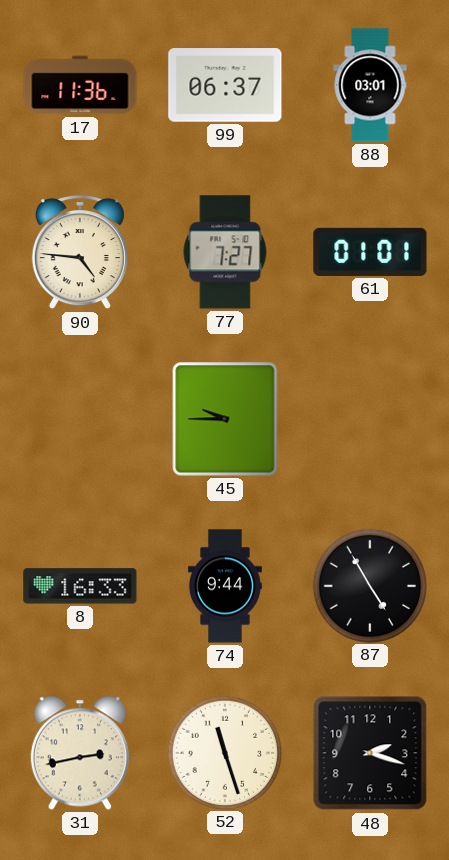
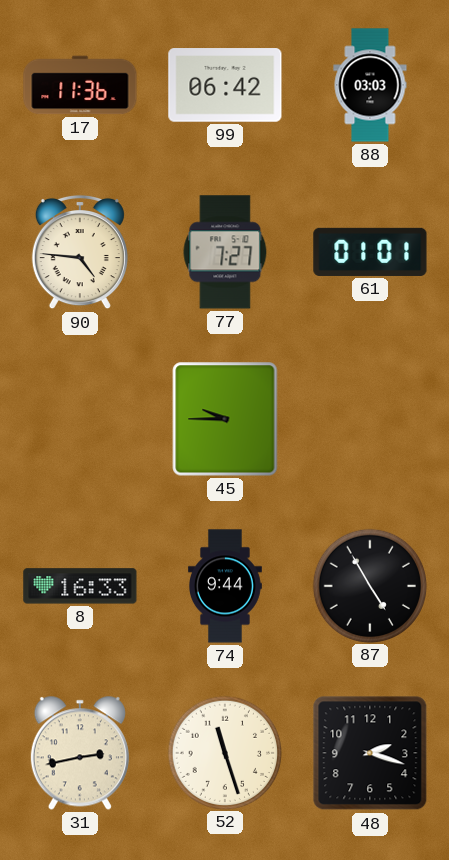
99: 06:37 -> 06:42
88: 03:01 -> 03:03
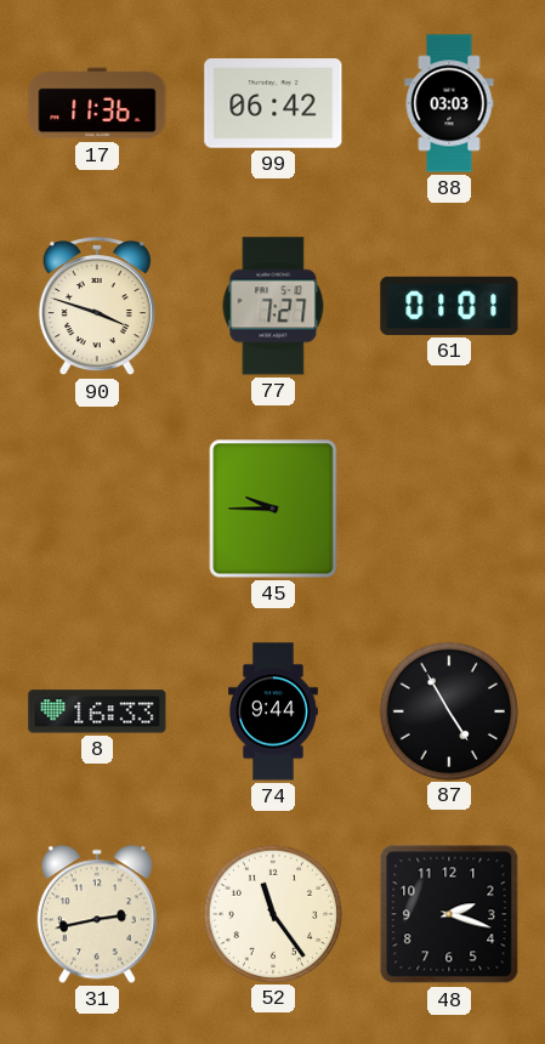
90: 4:46 -> 3:48
52: 11:27 -> 11:24
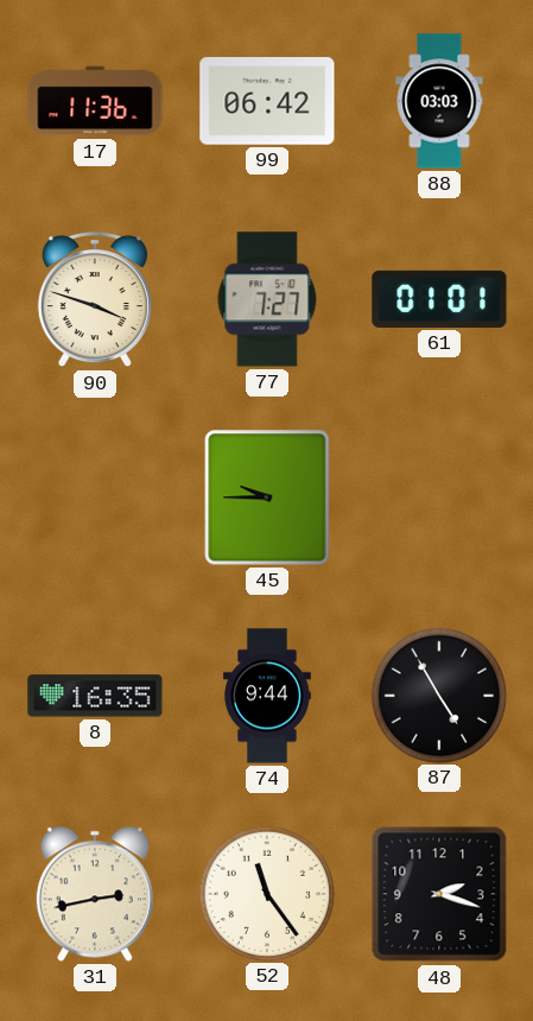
8: 16:33 -> 16:35
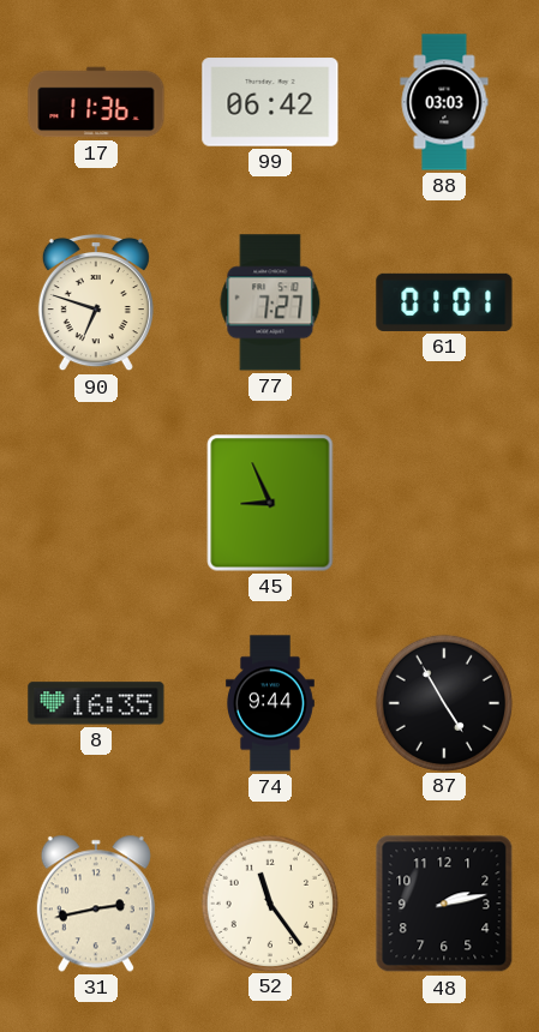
90: 3:48 -> 6:48
45: 9:45 -> 8:56
48: 2:18 -> 2:13
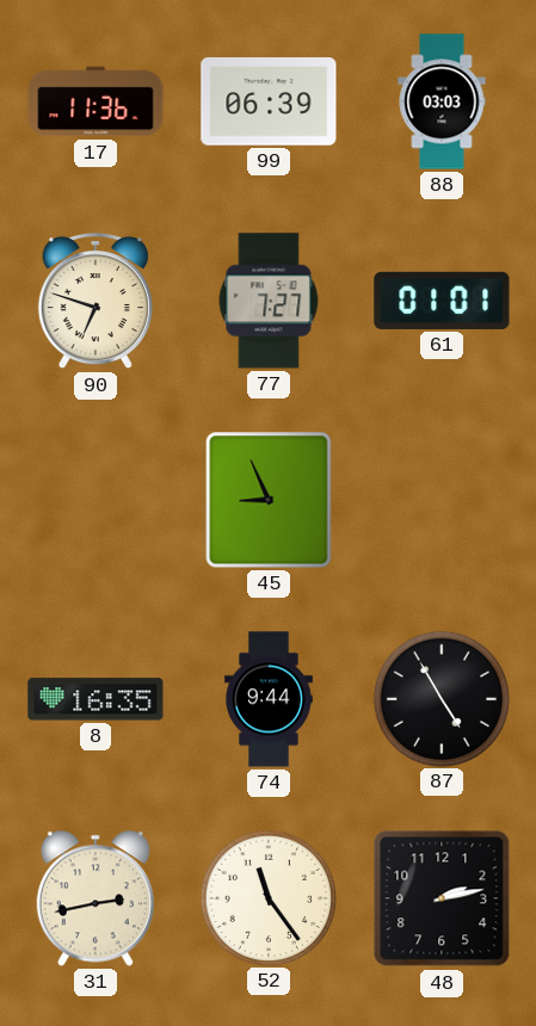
99: 06:42 -> 06:39
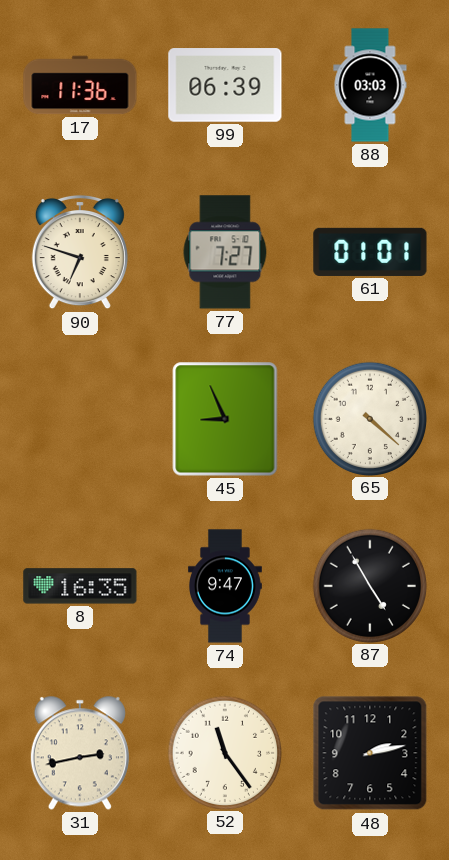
65: none -> 4:22
74: 9:44 -> 9:47
